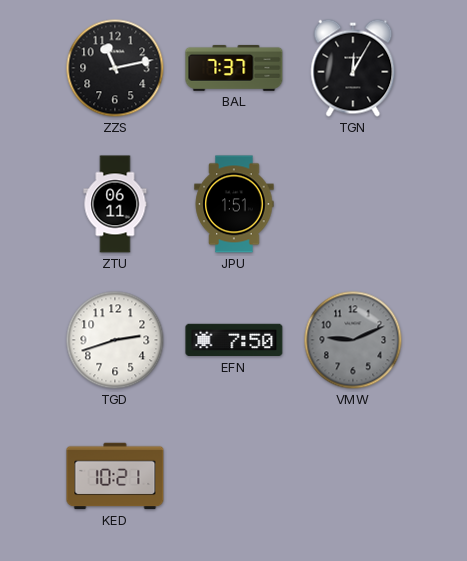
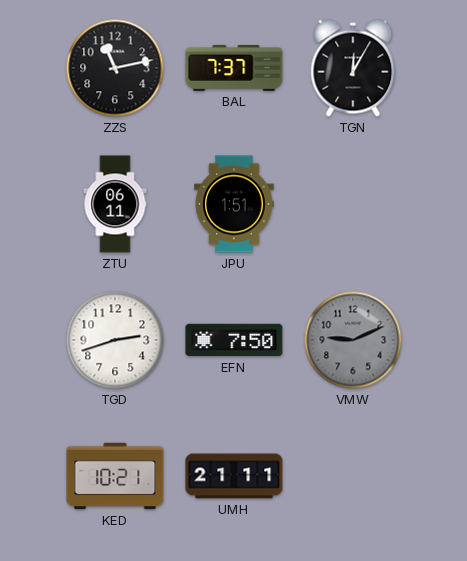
UMH: none -> 21:11
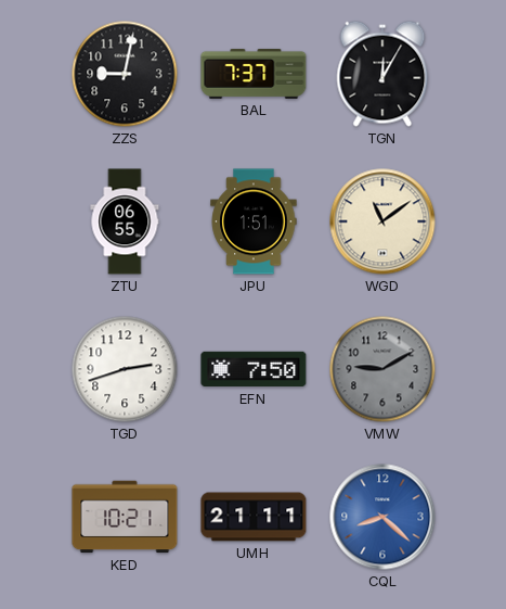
ZZS: 11:13 -> 9:02
ZTU: 06:11 -> 06:55
WGD: none -> 11:09
VMW: 9:11 -> 9:10
CQL: none -> 8:22
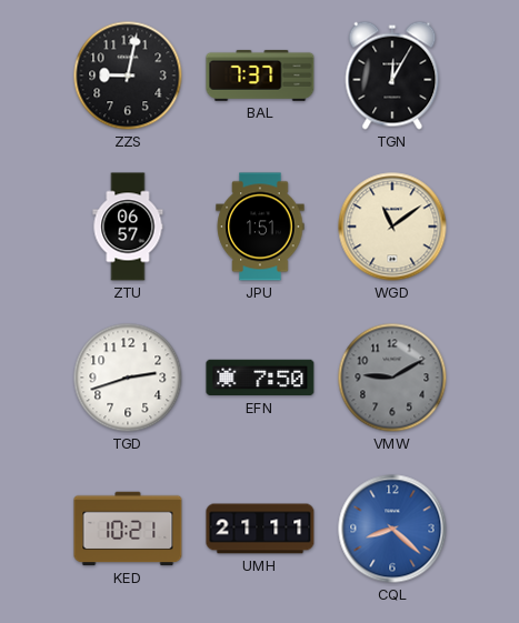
ZTU: 06:55 -> 06:57
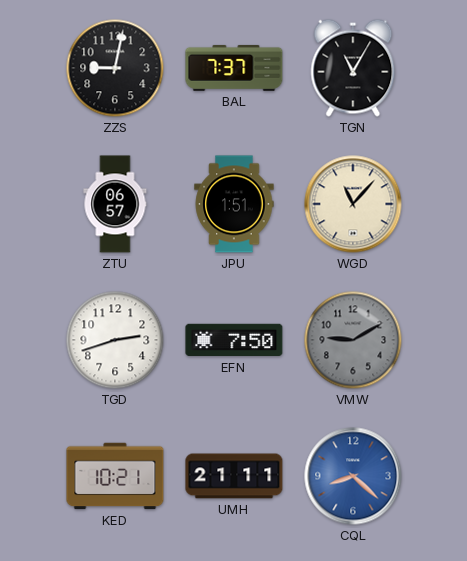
TGN: 12:05 -> 11:05
WGD: 11:09 -> 11:07
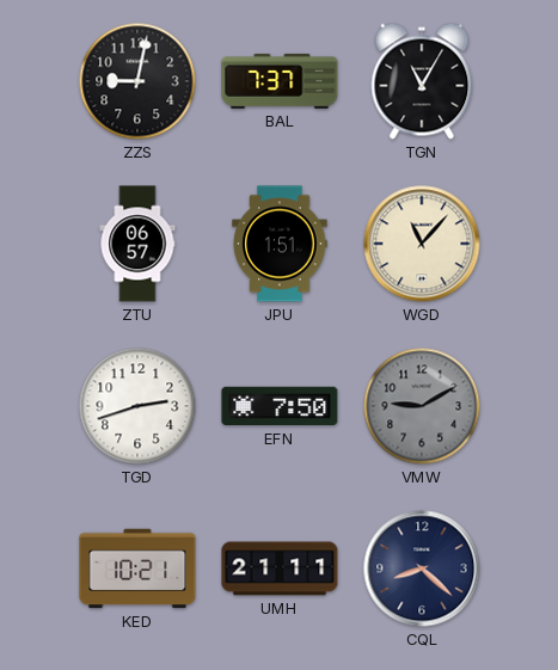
CQL dial: blue -> navy
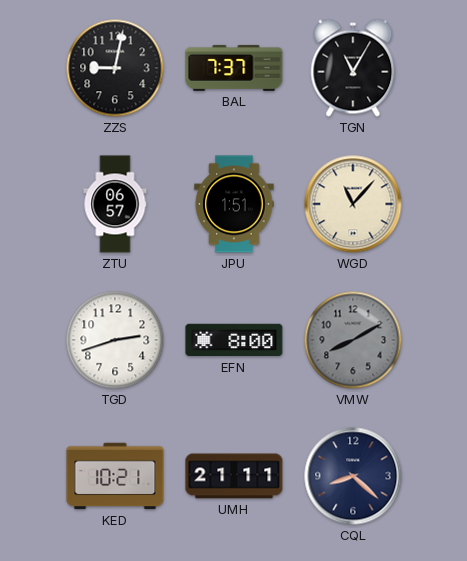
EFN: 7:50 -> 8:00
VMW: 9:10 -> 8:10
